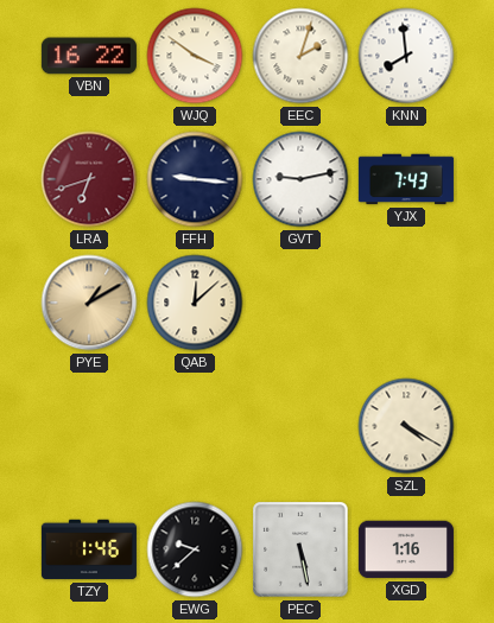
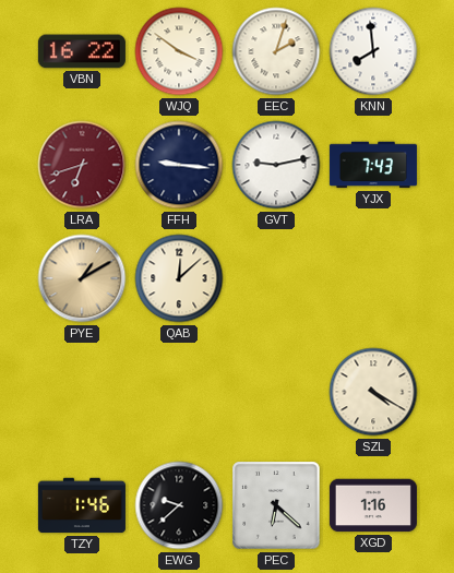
PEC: 5:28 -> 6:22
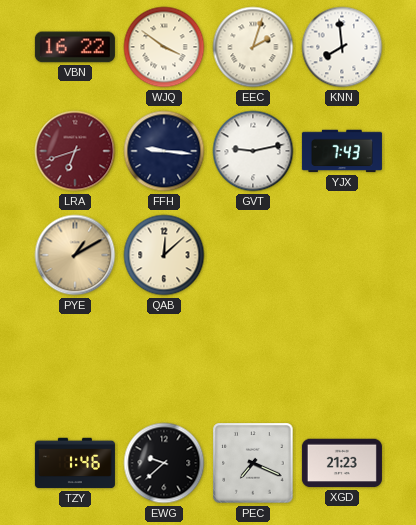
SZL: 4:20 -> none
PEC: 6:22 -> 7:19
XGD: 1:16 -> 21:23
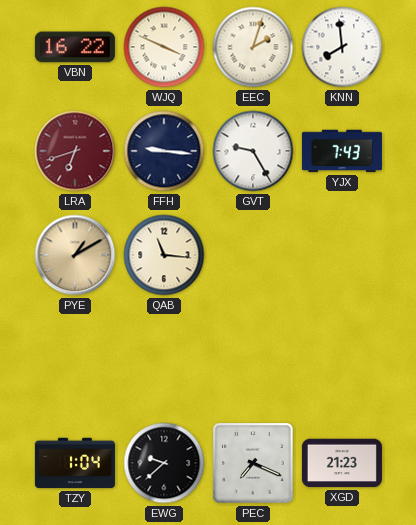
WJQ: 3:51 -> 3:49
GVT: 9:13 -> 9:25
QAB: 12:08 -> 11:16
TZY: 1:46 -> 1:04
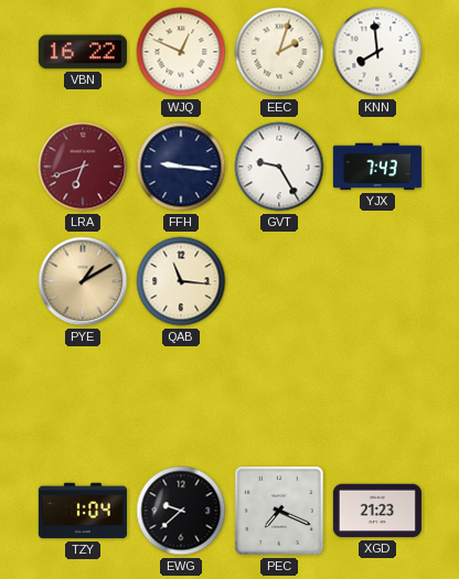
WJQ: 3:49 -> 12:49
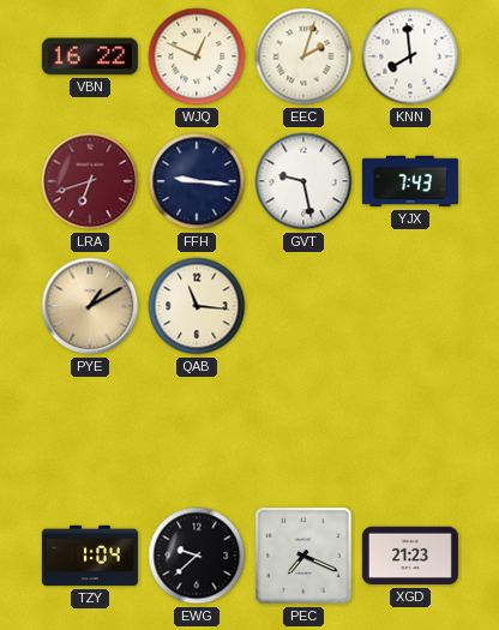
GVT: 9:25 -> 9:28
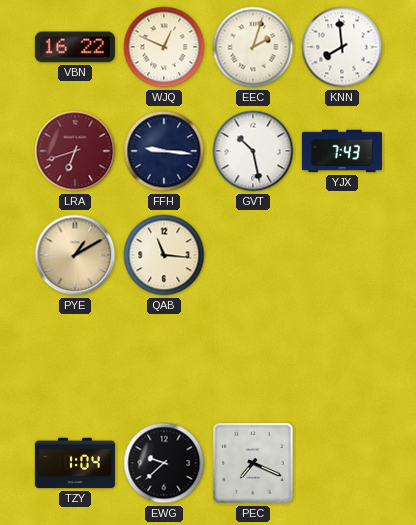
GVT: 9:28 -> 10:28
XGD: 21:23 -> none
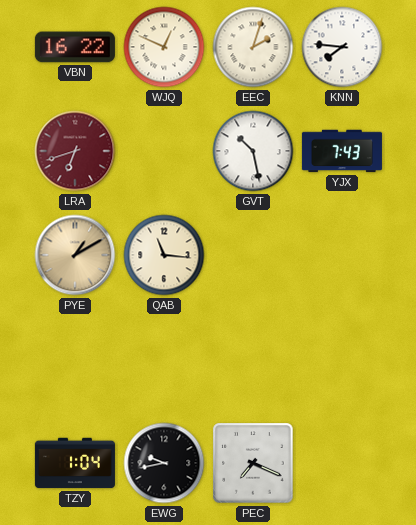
KNN: 7:59 -> 7:46
FFH: 9:16 -> none
EWG: 9:38 -> 9:43
